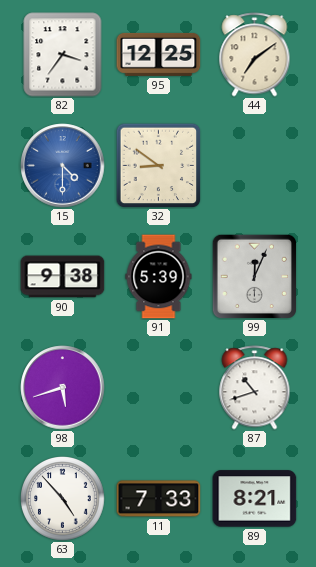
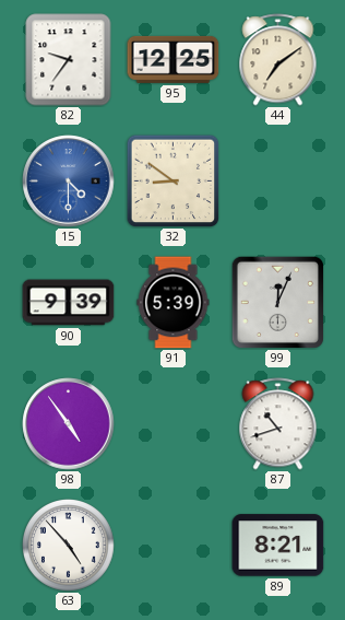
82: 3:36 -> 9:36
90: 9:38 -> 9:39
98: 5:42 -> 4:54
11: 7:33 -> none
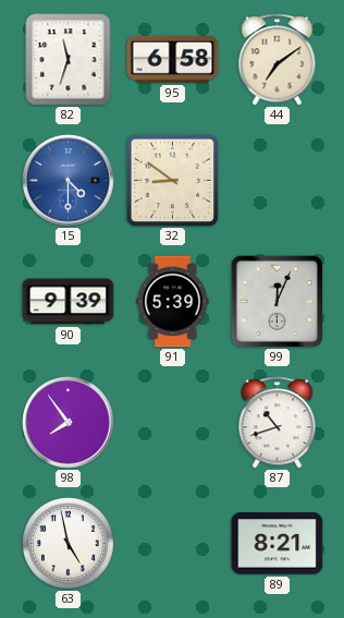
82: 9:36 -> 11:33
95: 12:25 -> 6:58
98: 4:54 -> 7:54
63: 4:53 -> 4:58
